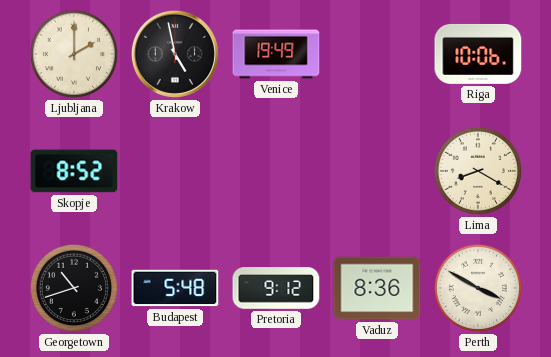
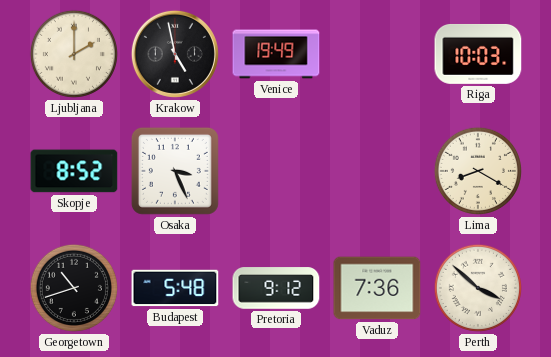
Riga: 10:06 -> 10:03
Osaka: none -> 3:26
Vaduz: 8:36 -> 7:36
Perth: 3:50 -> 3:52
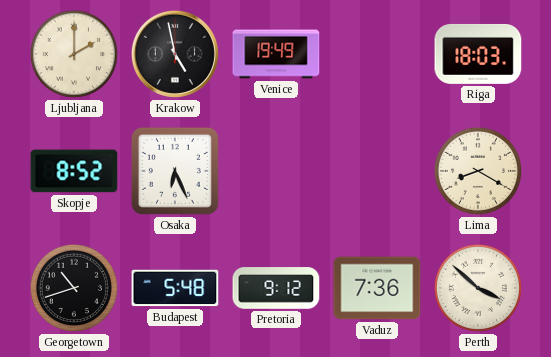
Riga: 10:03 -> 18:03
Osaka: 3:26 -> 6:26
